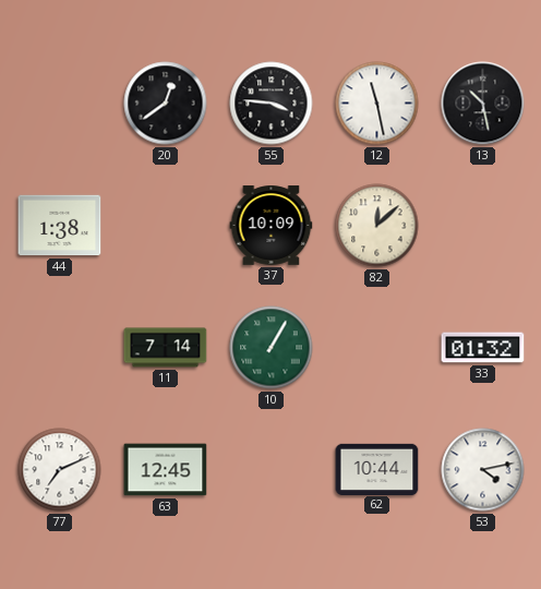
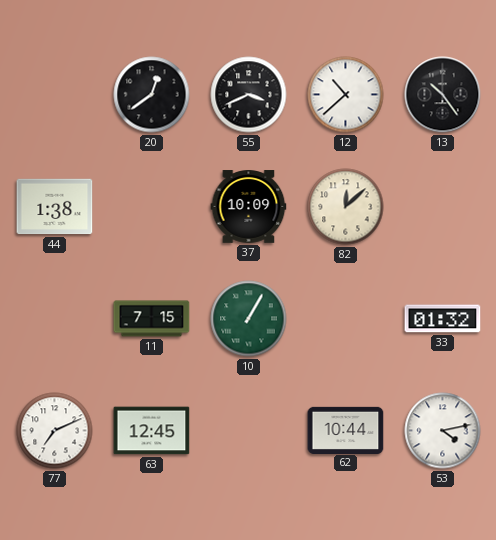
55: 3:46 -> 3:41
12: 11:28 -> 10:38
13: 10:28 -> 10:24
11: 7:14 -> 7:15
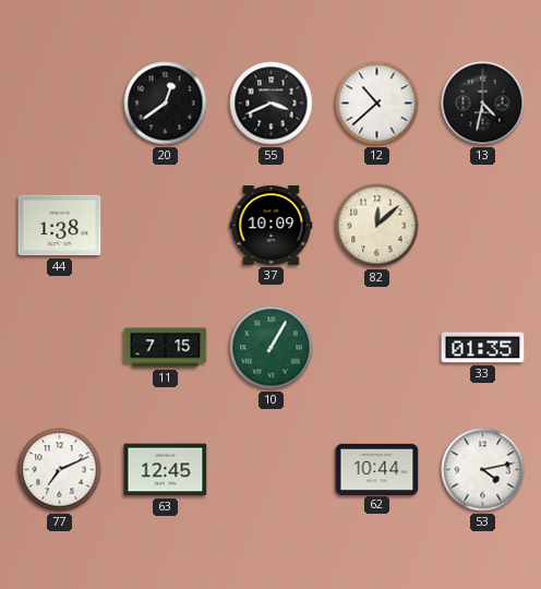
13: 10:24 -> 4:32
33: 01:32 -> 01:35
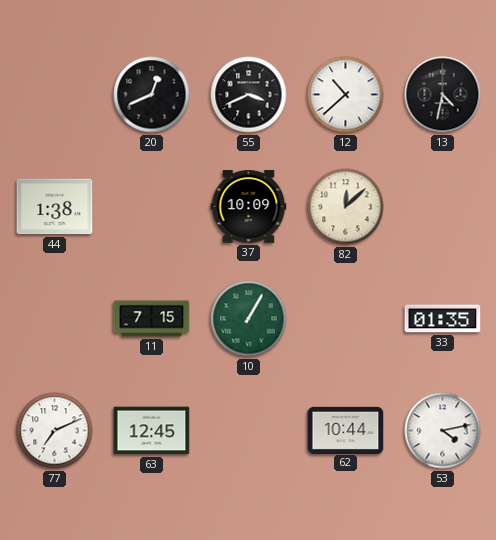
20: 12:39 -> 12:41
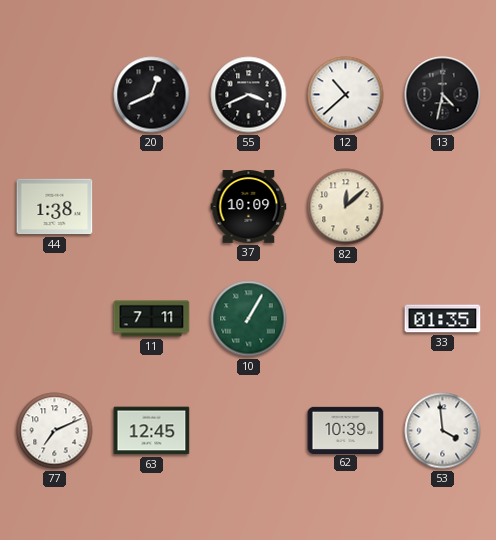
11: 7:15 -> 7:11
62: 10:44 -> 10:39
53: 4:13 -> 3:59
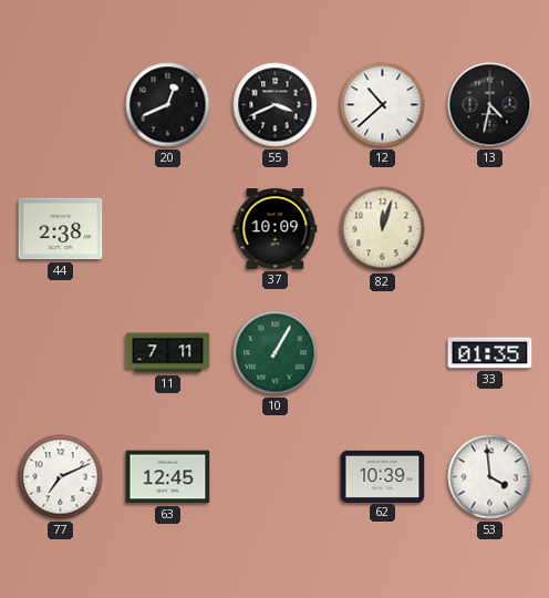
44: 1:38 -> 2:38
82: 12:08 -> 12:03
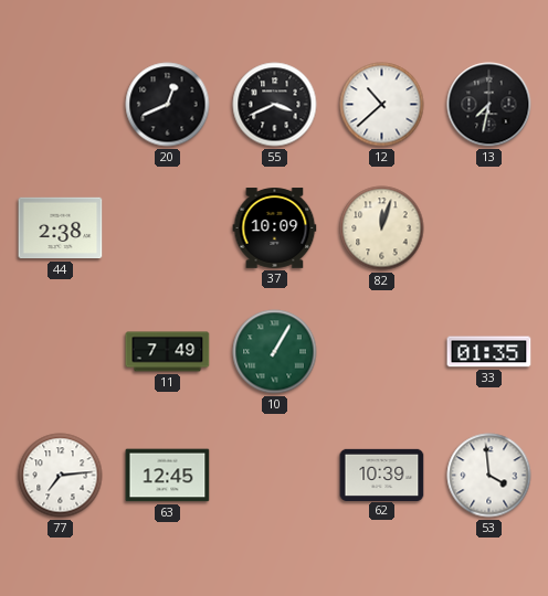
13: 4:32 -> 7:32
11: 7:11 -> 7:49
77: 7:11 -> 7:14
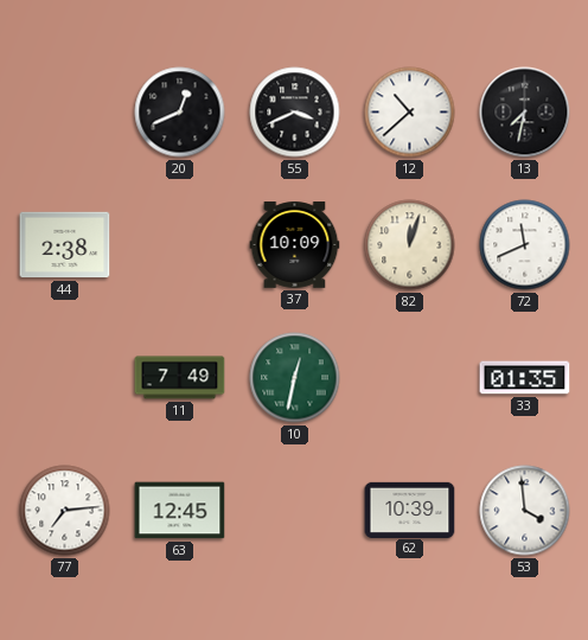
72: none -> 11:41
10: 1:05 -> 12:32
